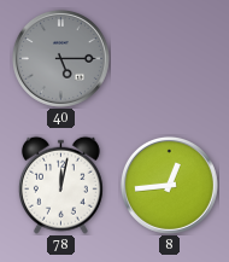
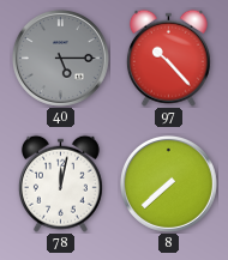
97: none -> 10:23
8: 12:44 -> 7:38
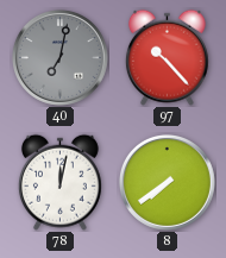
40: 5:15 -> 7:02
8: 7:38 -> 7:39
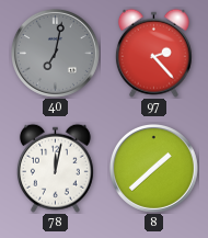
97: 10:23 -> 2:23
8: 7:39 -> 1:38
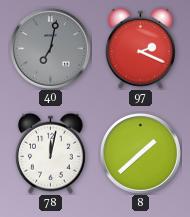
97: 2:23 -> 2:19
